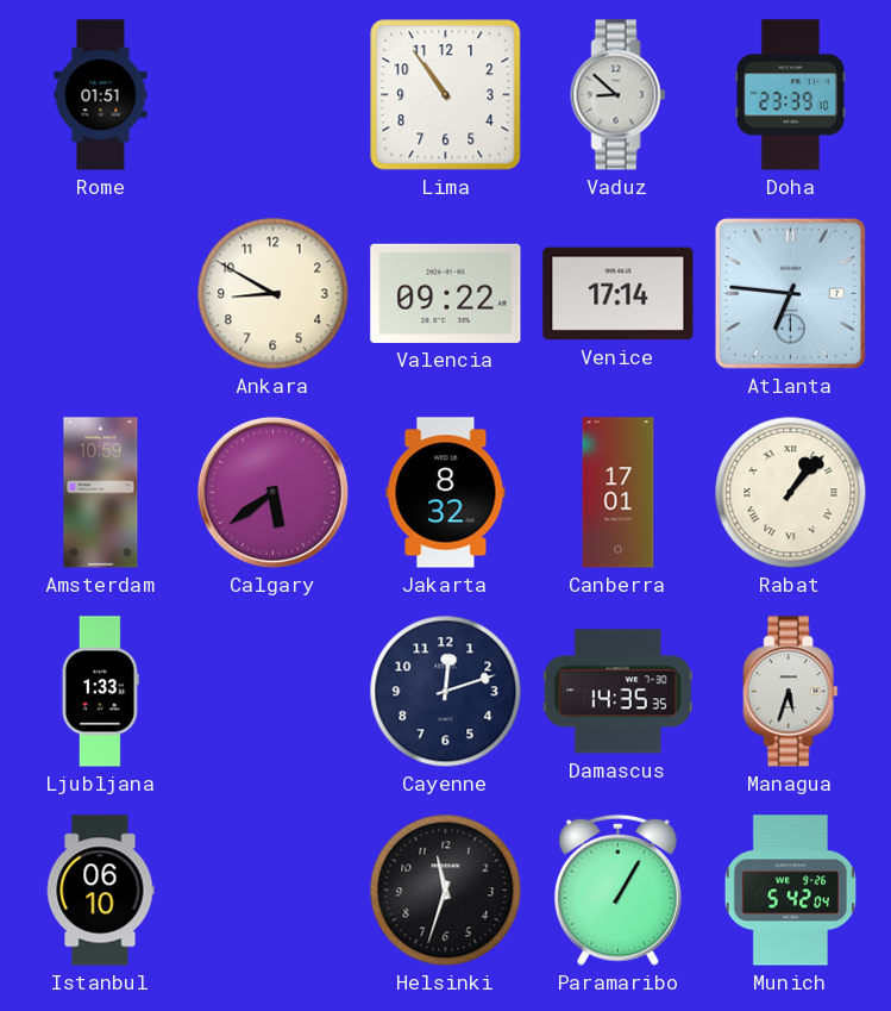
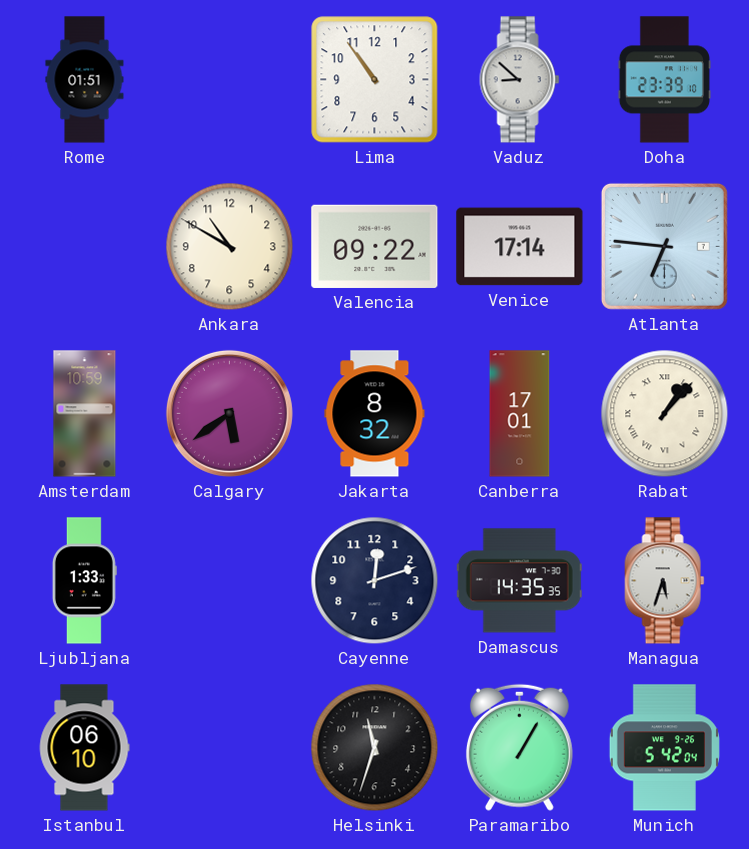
Ankara: 8:50 -> 10:50
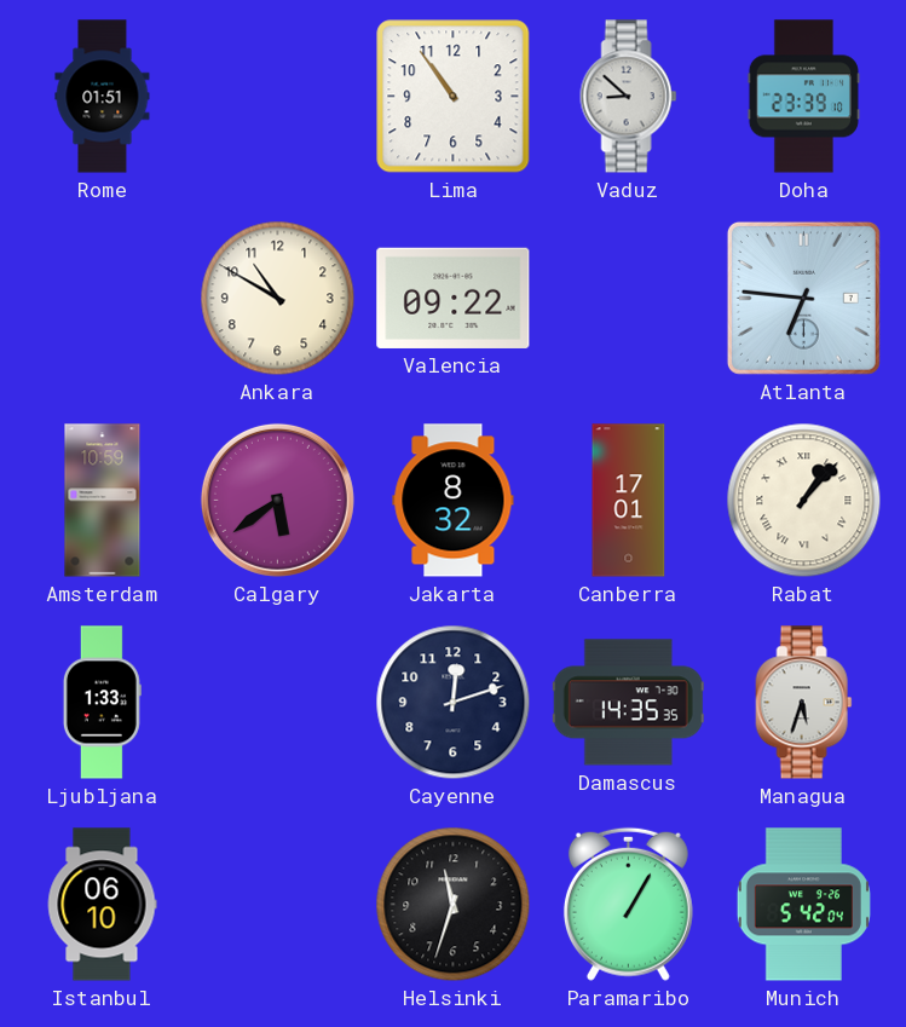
Venice: 17:14 -> none
